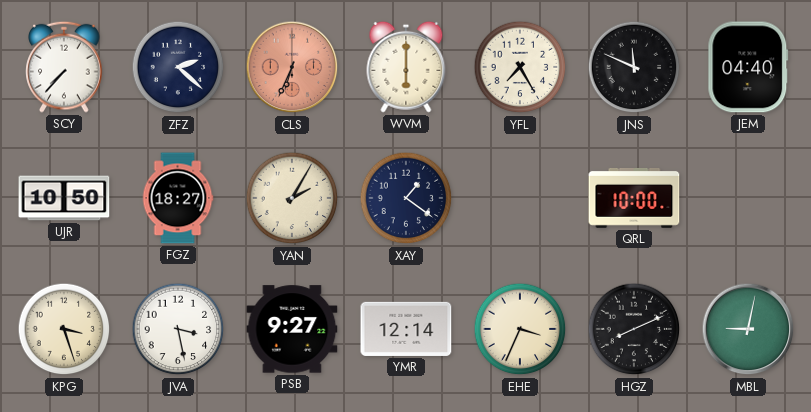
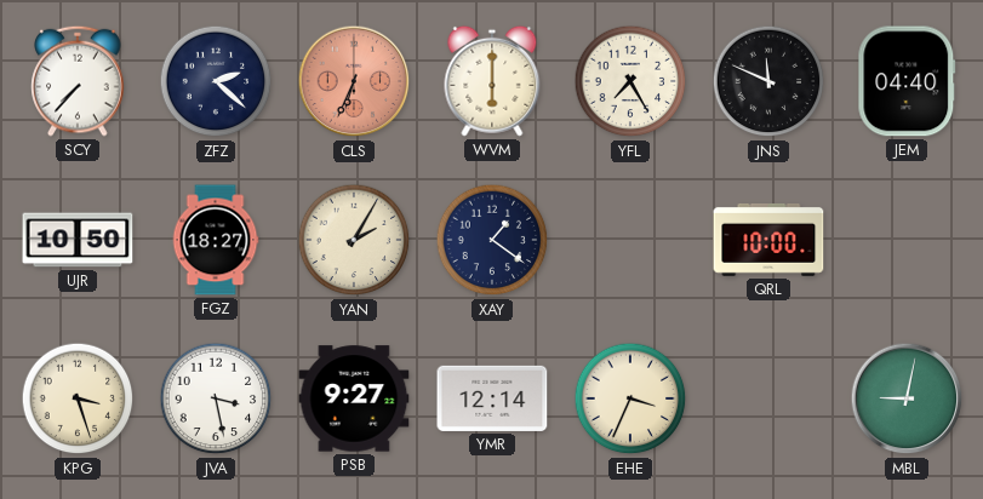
HGZ: 8:11 -> none
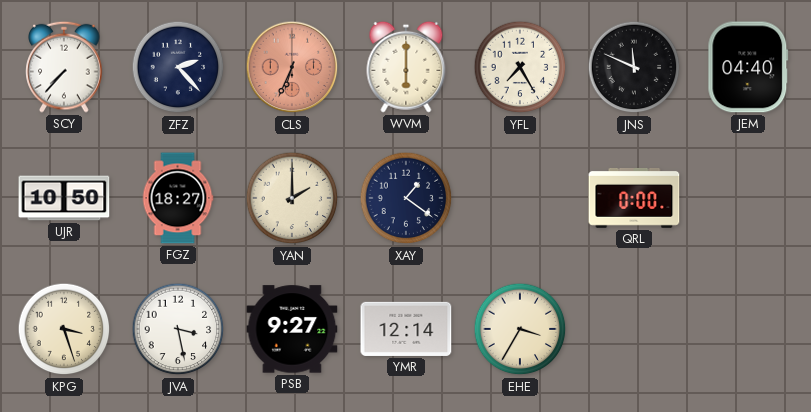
ZFZ: 2:22 -> 2:23
YAN: 2:05 -> 2:00
QRL: 10:00 -> 0:00
EHE: 3:34 -> 3:35
MBL: 9:02 -> none
